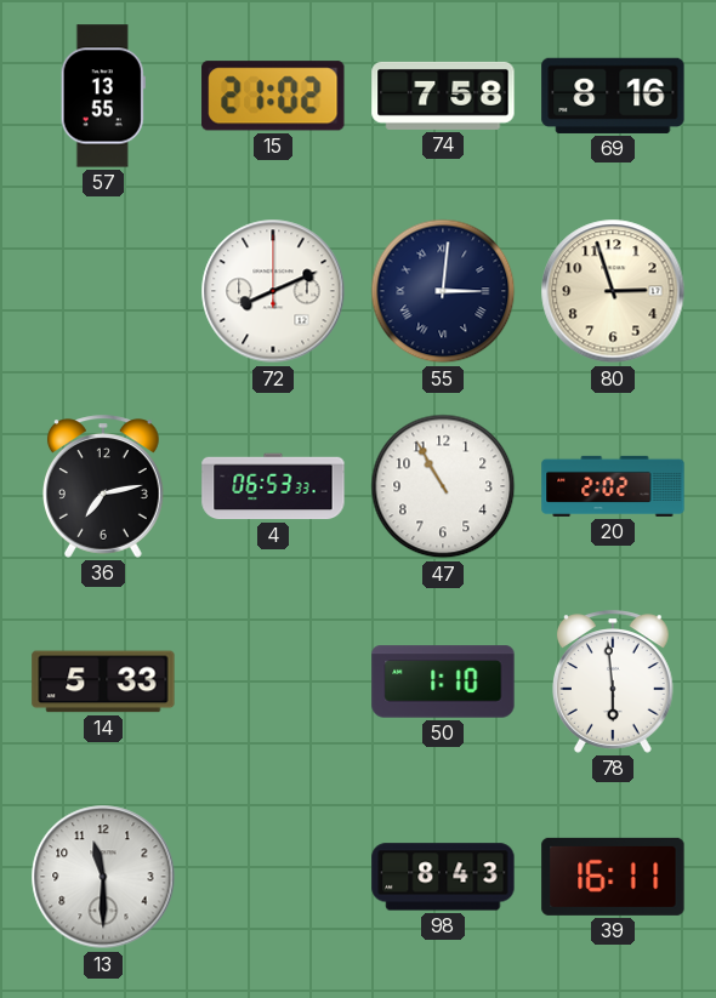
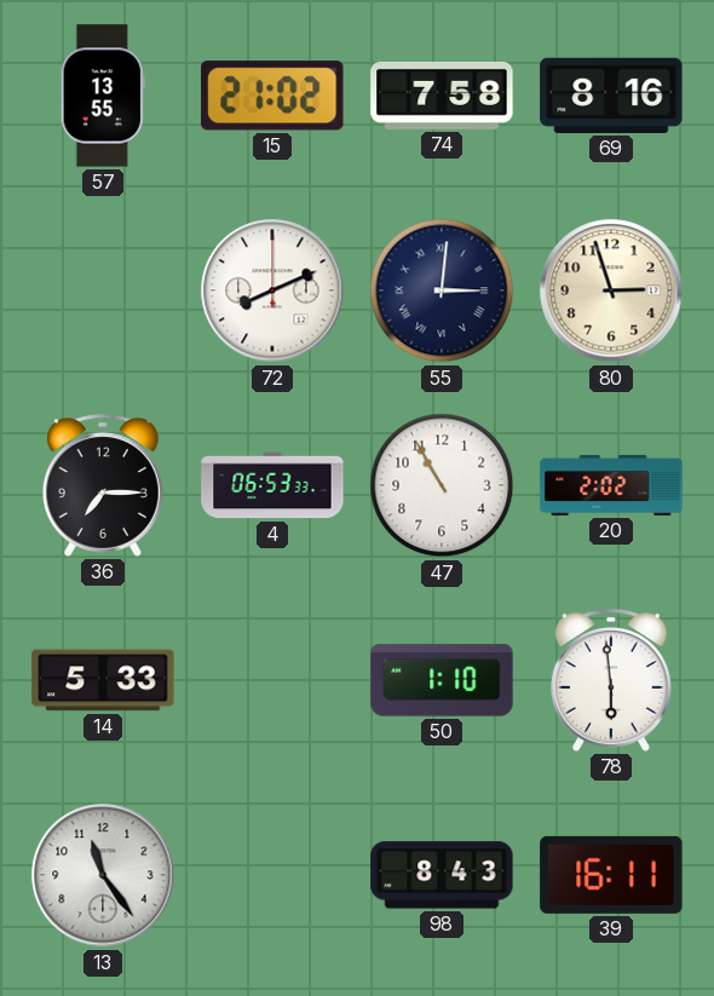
36: 7:13 -> 7:15
13: 11:30 -> 11:24
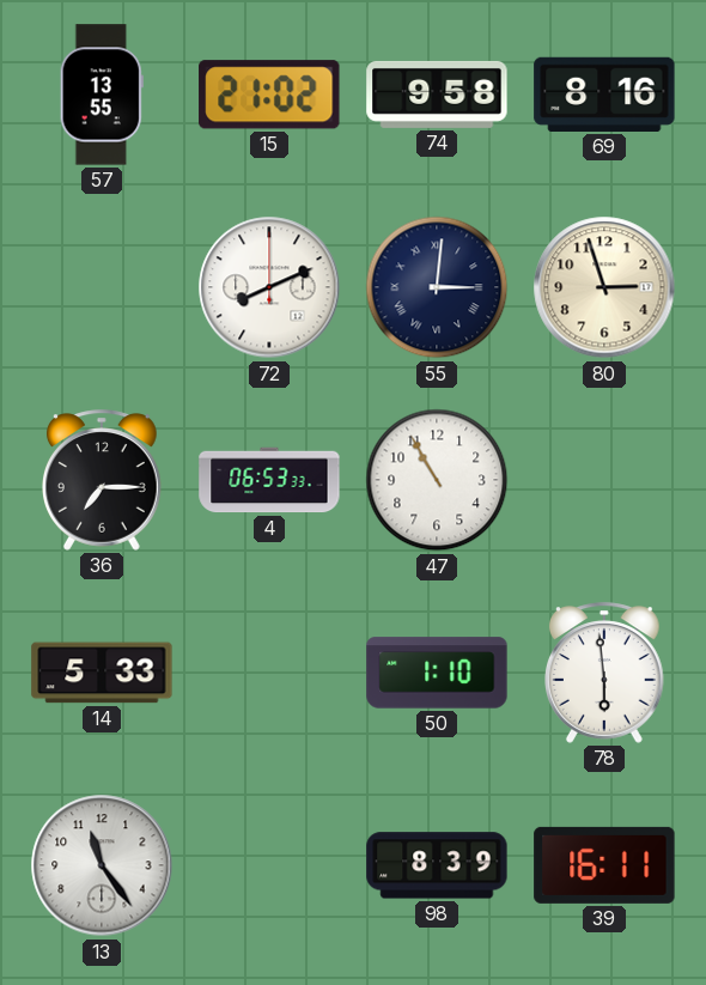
74: 7:58 -> 9:58
20: 2:02 -> none
98: 8:43 -> 8:39
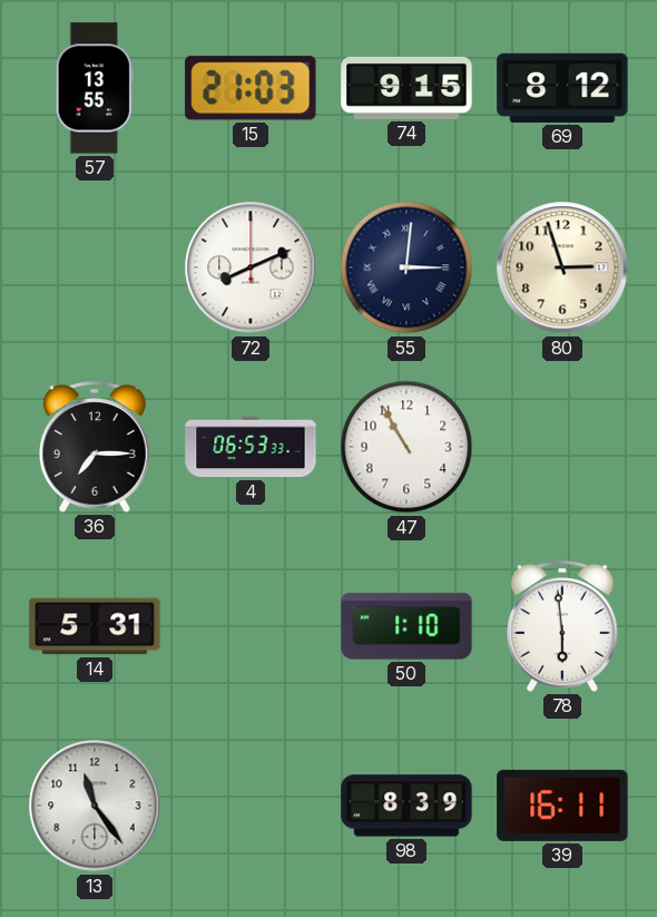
15: 21:02 -> 21:03
74: 9:58 -> 9:15
69: 8:16 -> 8:12
14: 5:33 -> 5:31
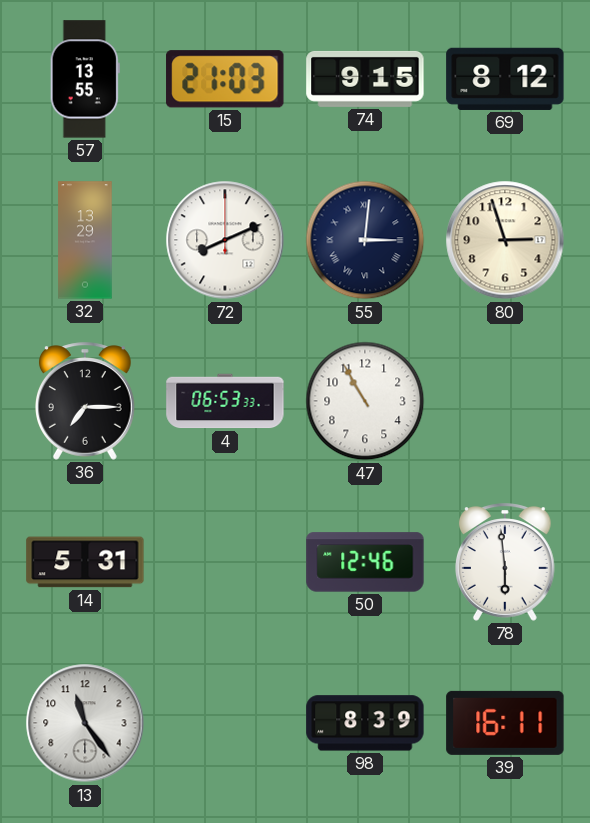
32: none -> 13:29
50: 1:10 -> 12:46
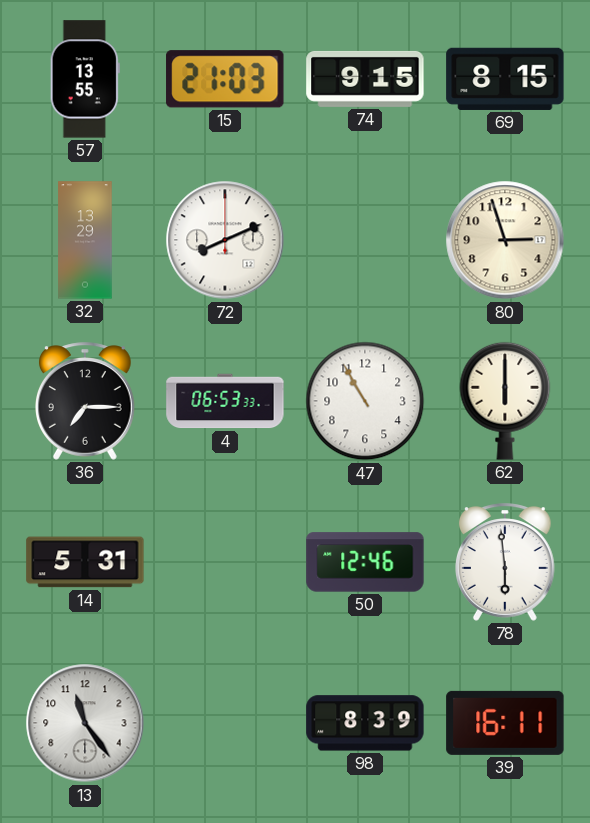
69: 8:12 -> 8:15
55: 3:01 -> none
62: none -> 6:00
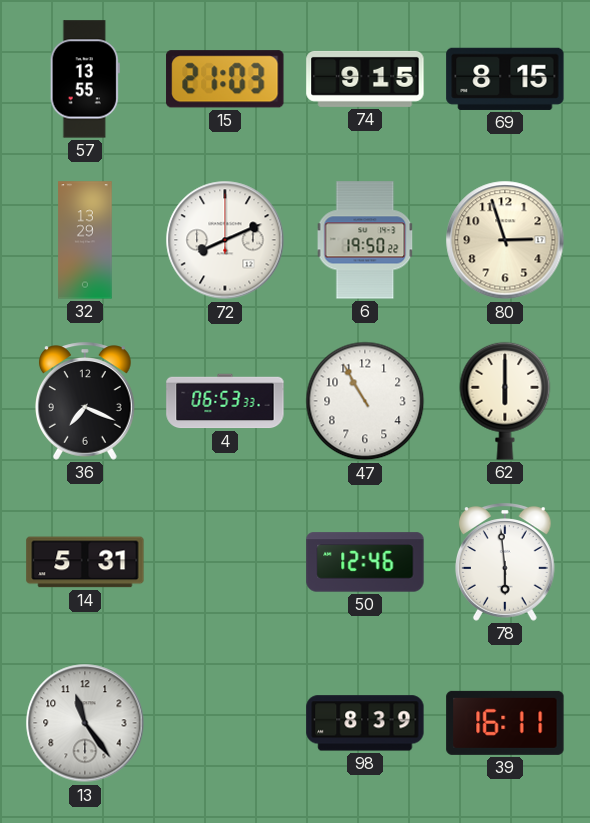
6: none -> 19:50
36: 7:15 -> 7:19
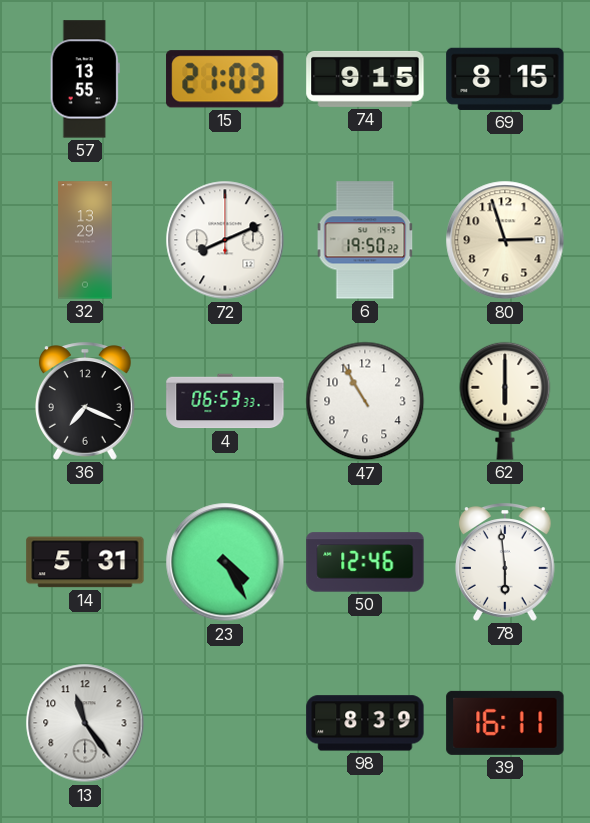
23: none -> 4:25
